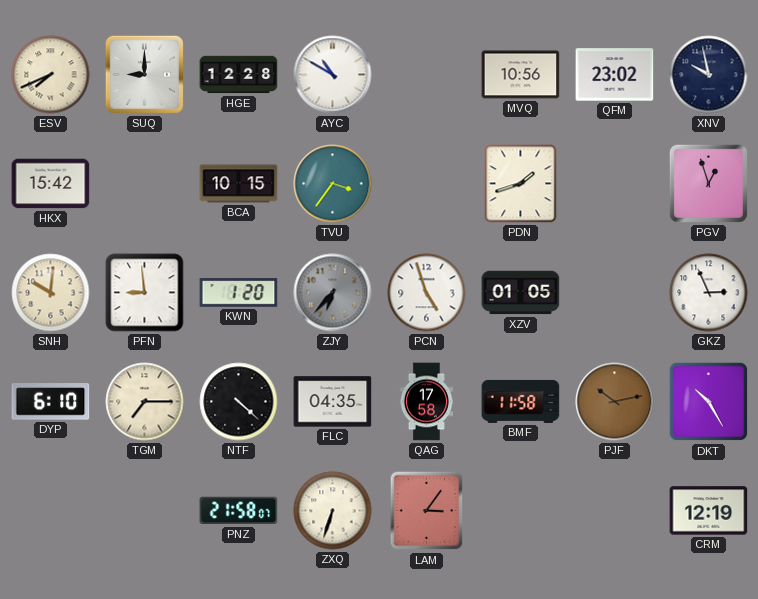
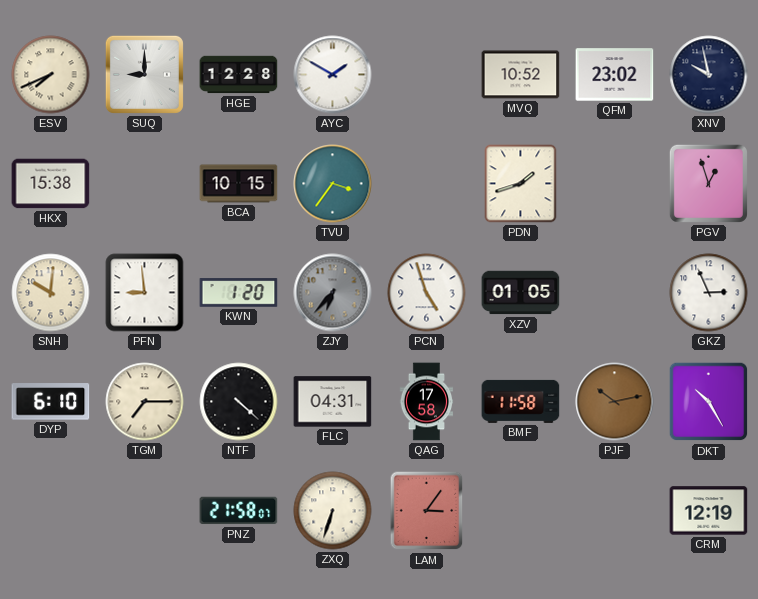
AYC: 10:50 -> 1:50
MVQ: 10:56 -> 10:52
HKX: 15:42 -> 15:38
FLC: 04:35 -> 04:31
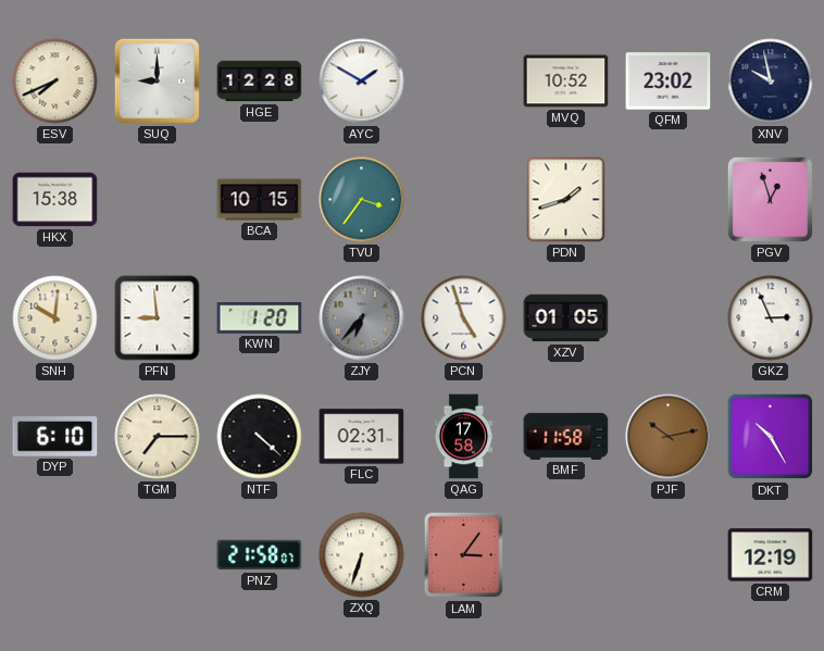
FLC: 04:31 -> 02:31
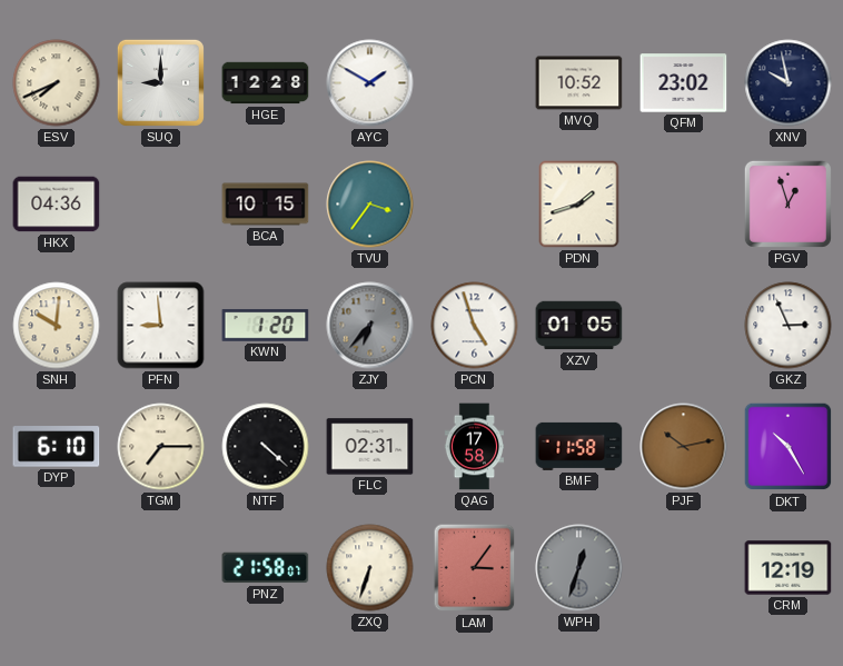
HKX: 15:38 -> 04:36
WPH: none -> 12:33
